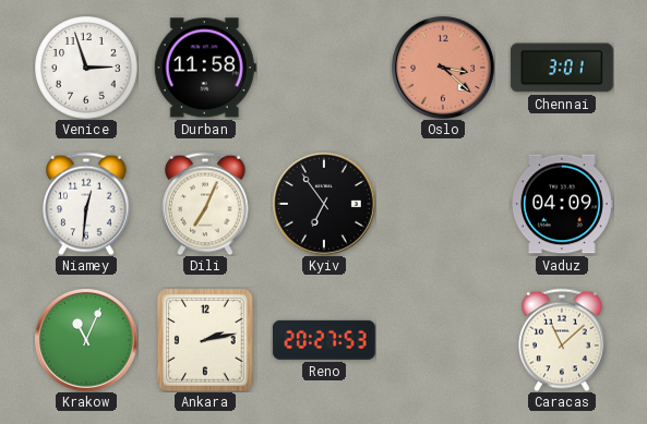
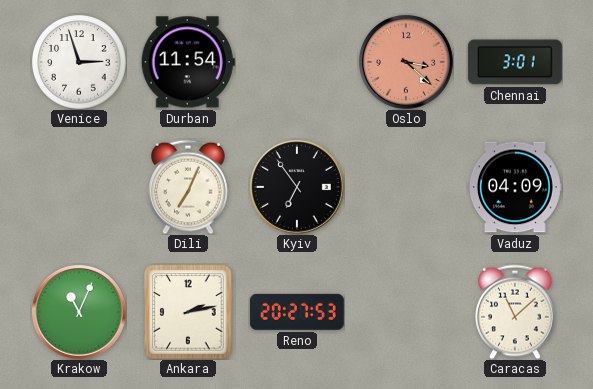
Durban: 11:58 -> 11:54
Niamey: 12:31 -> none
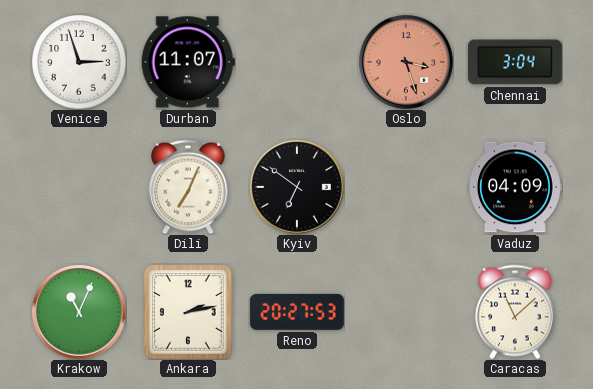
Durban: 11:54 -> 11:07
Oslo: 3:22 -> 3:27
Chennai: 3:01 -> 3:04
Kyiv: 6:54 -> 6:51
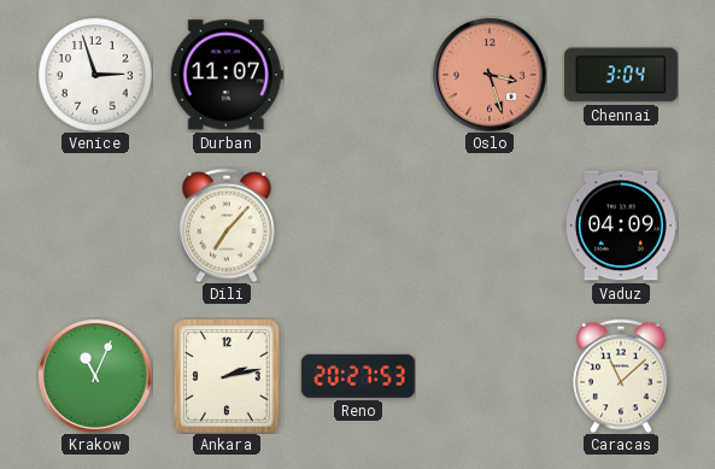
Dili: 7:04 -> 7:07
Kyiv: 6:51 -> none
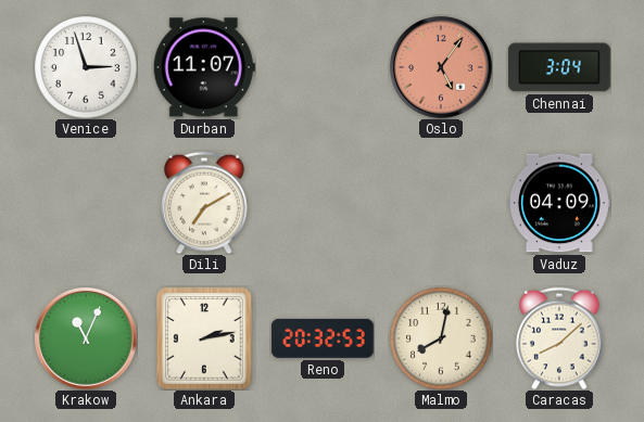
Oslo: 3:27 -> 5:06
Dili: 7:07 -> 7:10
Reno: 20:27 -> 20:32
Malmo: none -> 8:02
Caracas: 11:08 -> 8:08
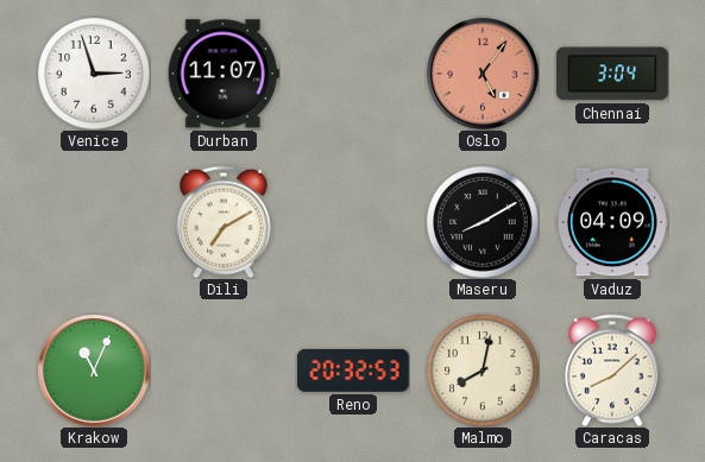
Maseru: none -> 8:10
Ankara: 2:13 -> none
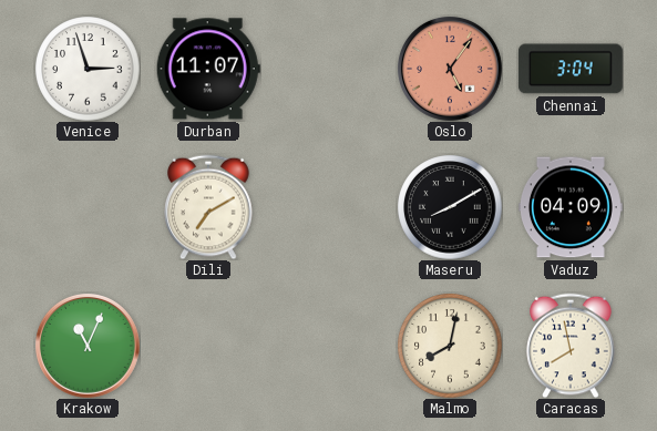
Reno: 20:32 -> none
Caracas: 8:08 -> 7:58
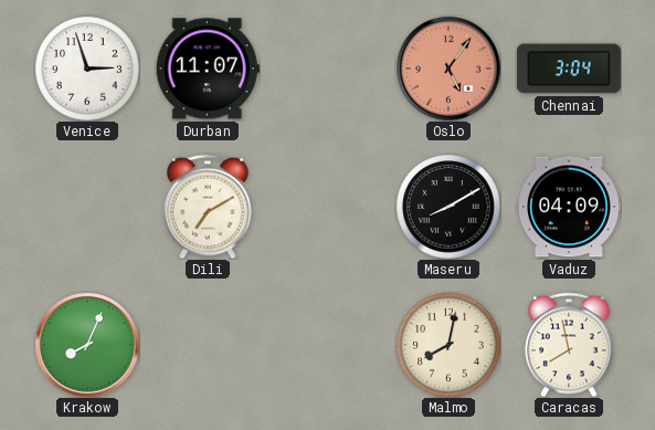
Krakow: 11:04 -> 8:04
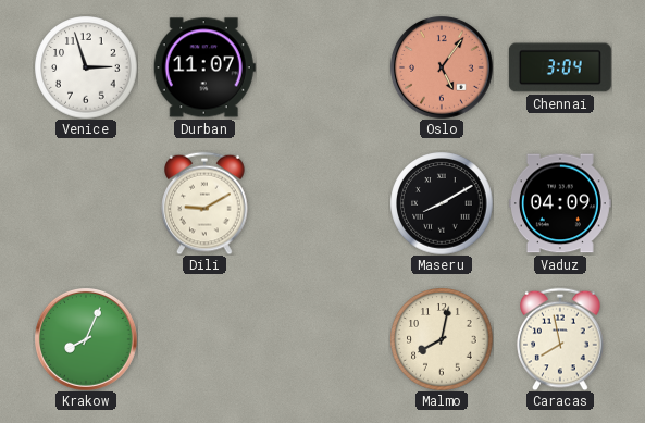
Dili: 7:10 -> 9:10
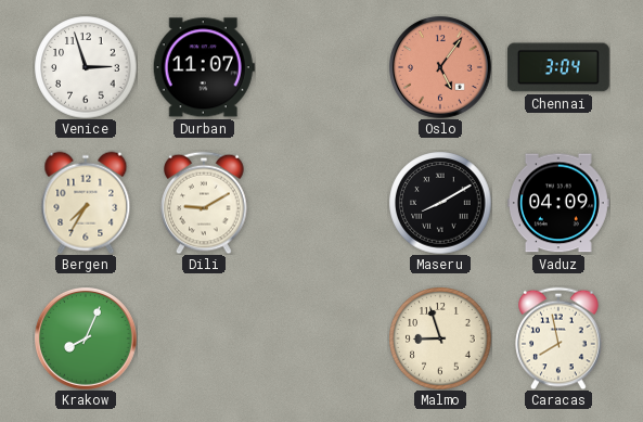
Bergen: none -> 7:35
Malmo: 8:02 -> 8:57
